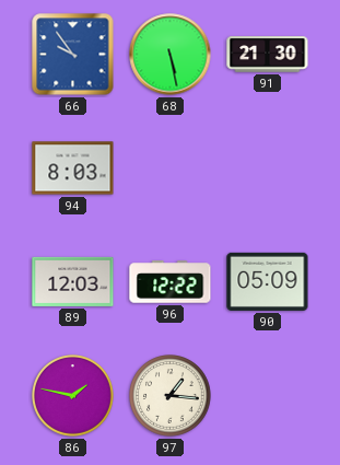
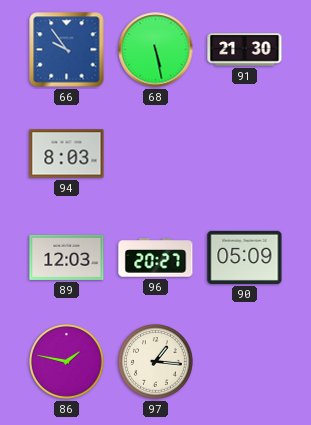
96: 12:22 -> 20:27
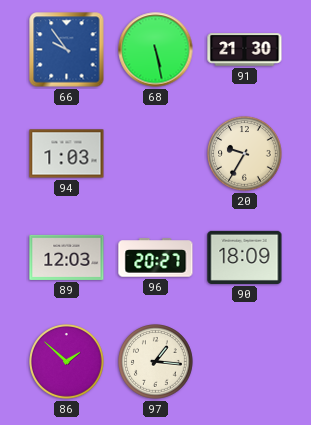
94: 8:03 -> 1:03
20: none -> 9:35
90: 05:09 -> 18:09
86: 1:47 -> 1:52
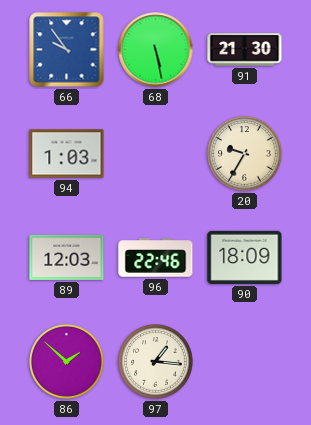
96: 20:27 -> 22:46
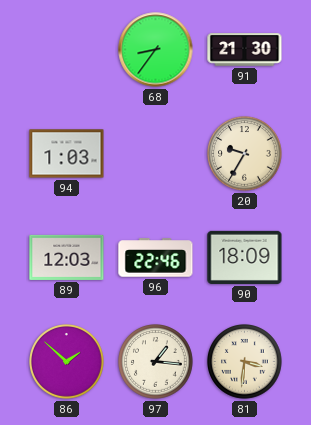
66: 9:54 -> none
68: 5:28 -> 8:36
81: none -> 3:31
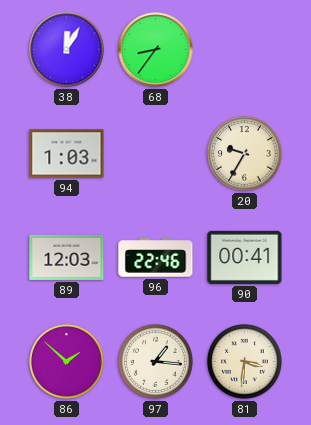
38: none -> 12:05
91: 21:30 -> none
90: 18:09 -> 00:41
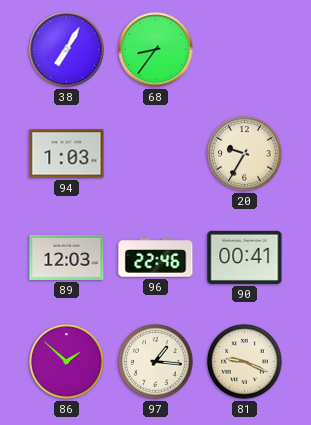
38: 12:05 -> 7:05
81: 3:31 -> 9:19
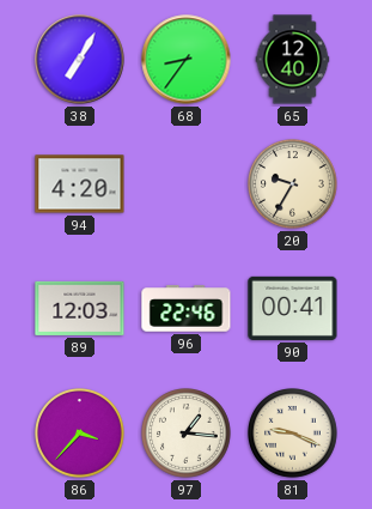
65: none -> 12:40
94: 1:03 -> 4:20
86: 1:52 -> 3:37
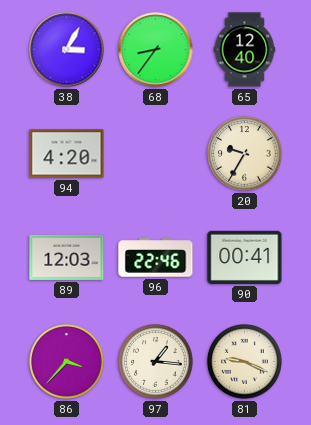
38: 7:05 -> 3:05
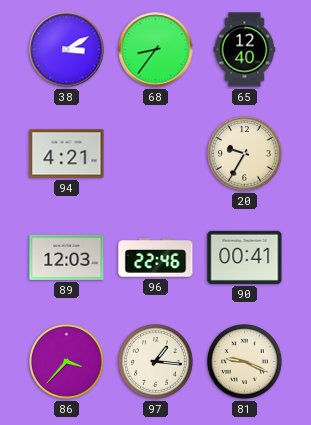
38: 3:05 -> 3:10
94: 4:20 -> 4:21
